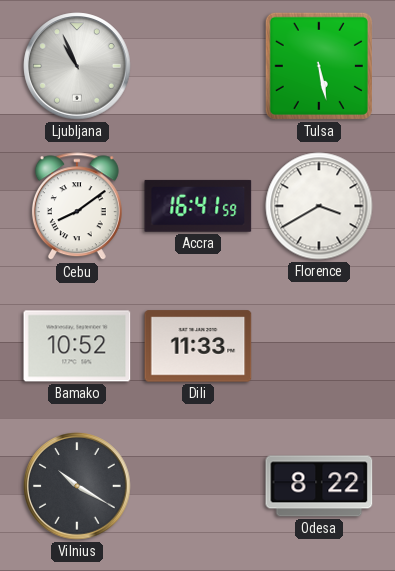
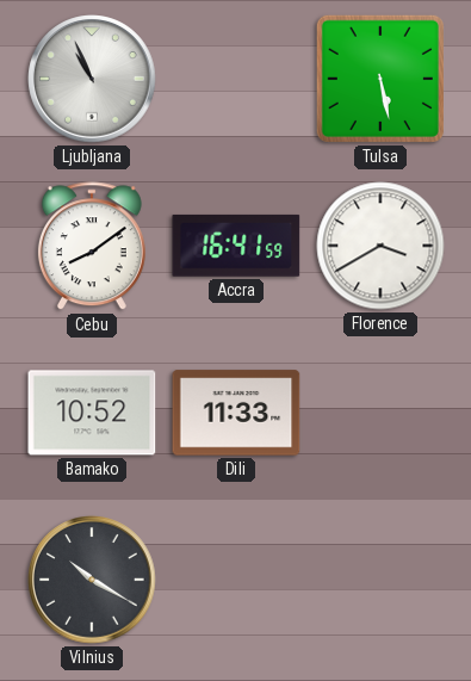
Odesa: 8:22 -> none
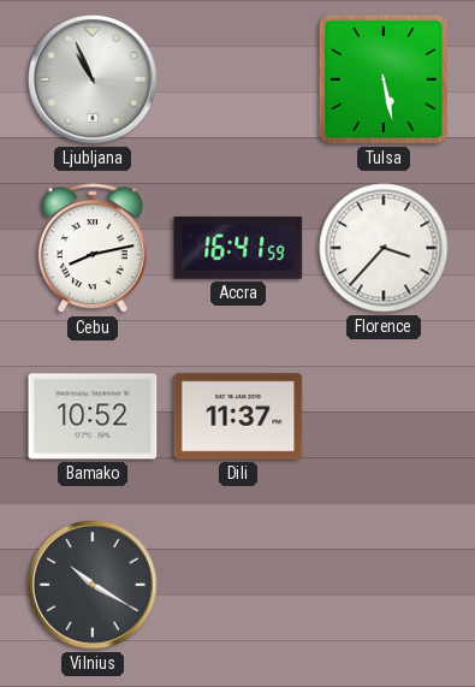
Cebu: 8:09 -> 8:13
Florence: 3:40 -> 3:37
Dili: 11:33 -> 11:37
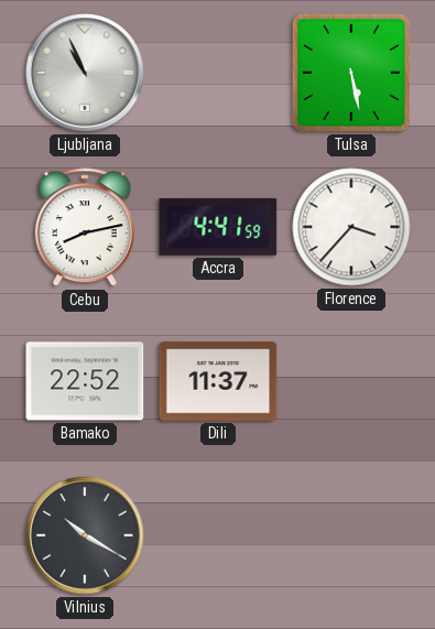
Accra: 16:41 -> 4:41
Bamako: 10:52 -> 22:52
